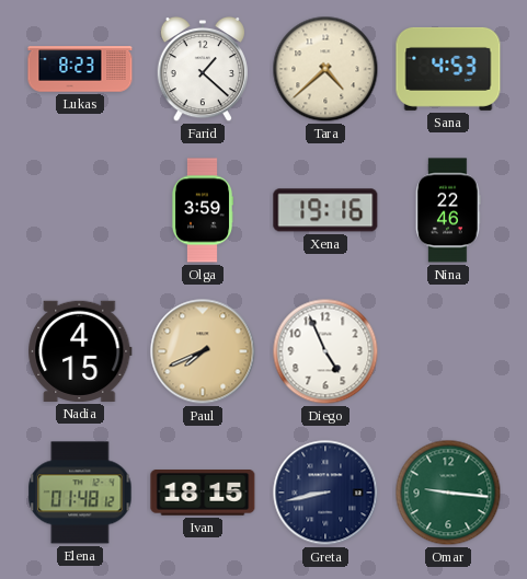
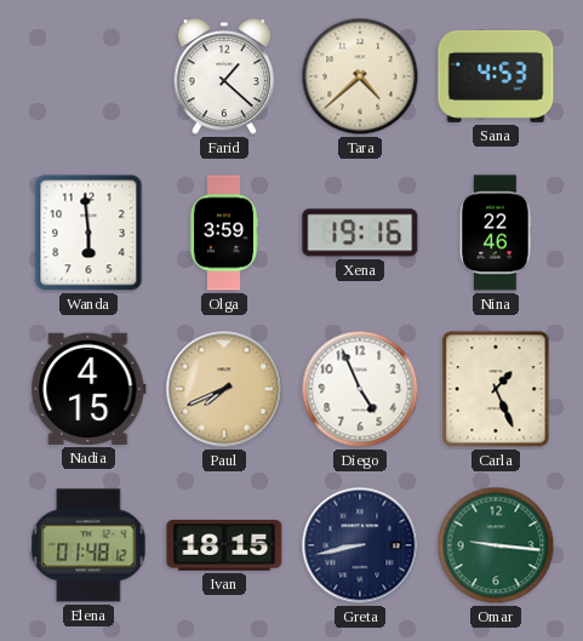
Lukas: 8:23 -> none
Wanda: none -> 5:59
Carla: none -> 1:26
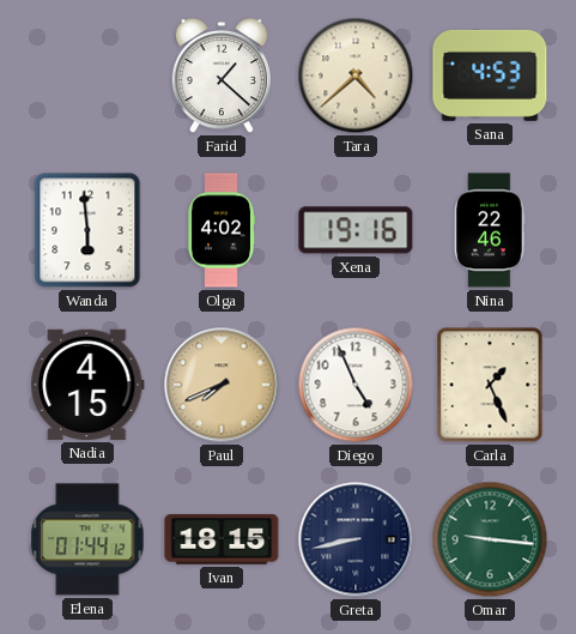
Olga: 3:59 -> 4:02
Elena: 01:48 -> 01:44
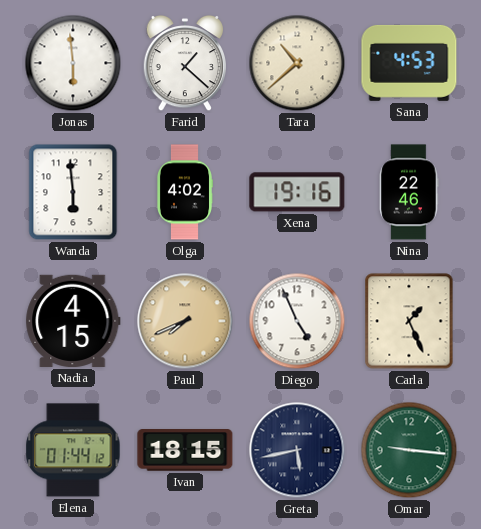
Jonas: none -> 5:59
Tara: 4:38 -> 10:38
Greta: 8:43 -> 5:43
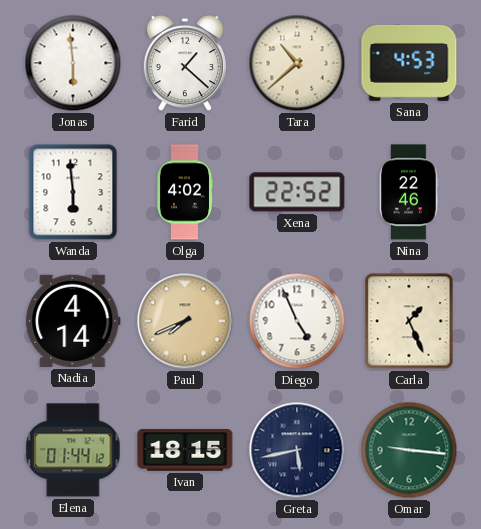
Xena: 19:16 -> 22:52
Nadia: 4:15 -> 4:14
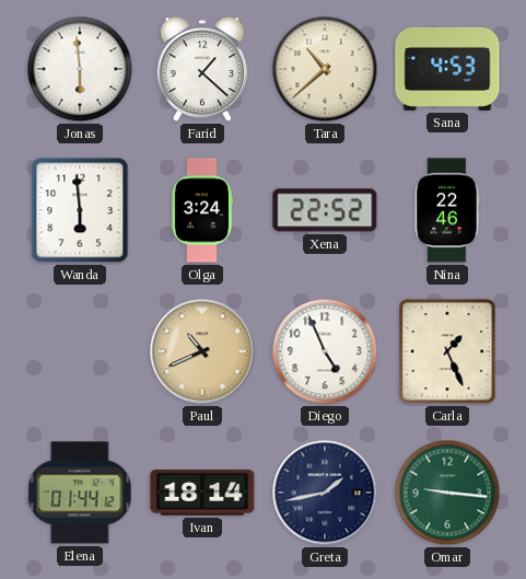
Olga: 4:02 -> 3:24
Nadia: 4:14 -> none
Paul: 7:41 -> 10:41
Ivan: 18:15 -> 18:14
Greta: 5:43 -> 1:43
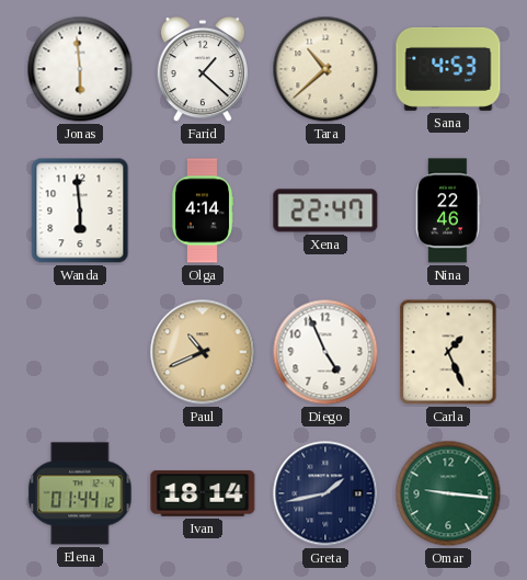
Olga: 3:24 -> 4:14
Xena: 22:52 -> 22:47
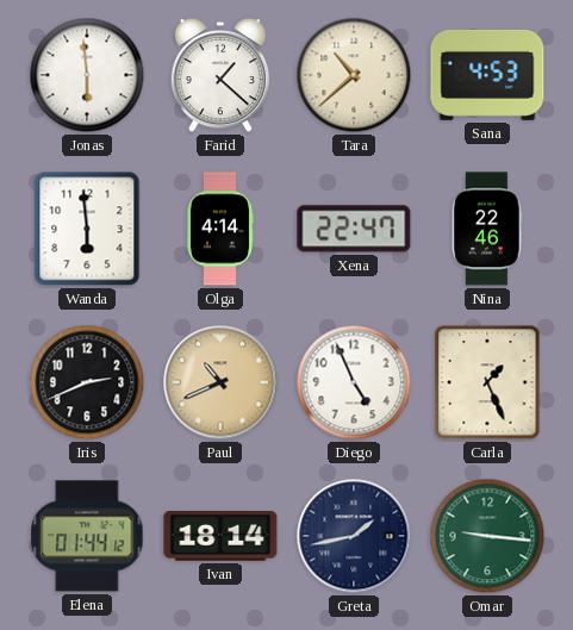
Iris: none -> 2:41
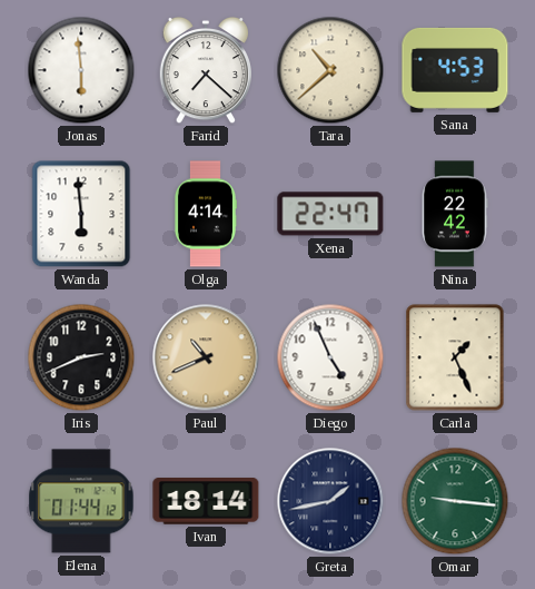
Farid: 1:22 -> 7:22
Nina: 22:46 -> 22:42
